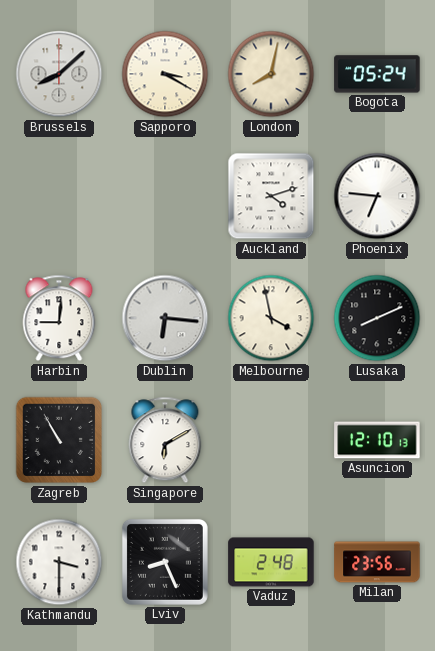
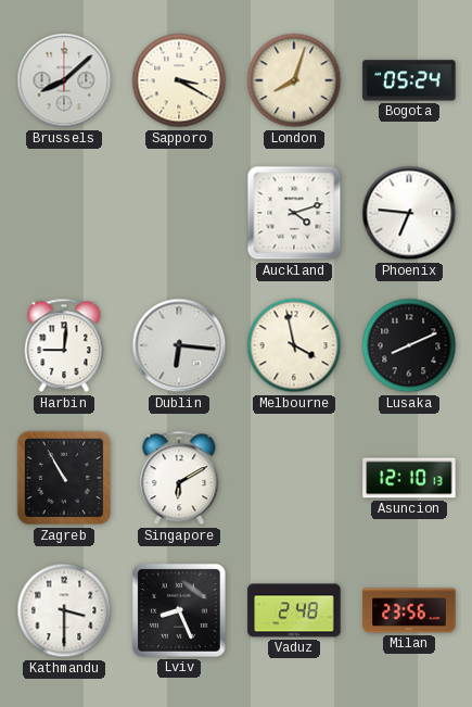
London: 8:02 -> 8:03
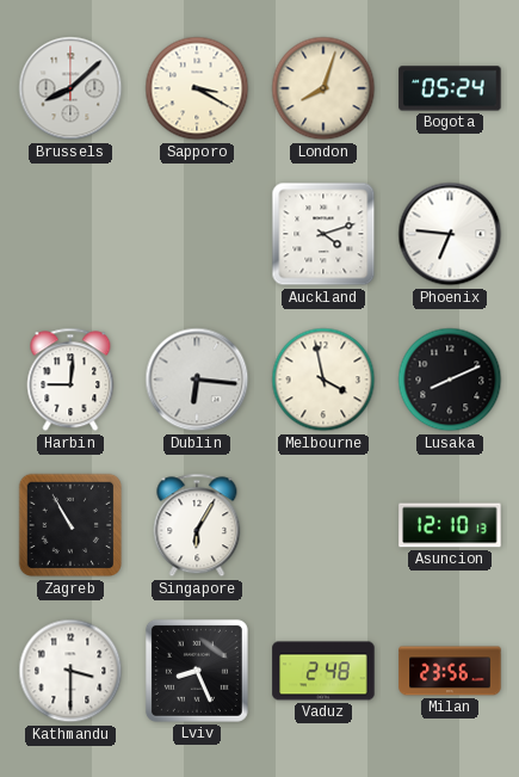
Singapore: 6:10 -> 6:05
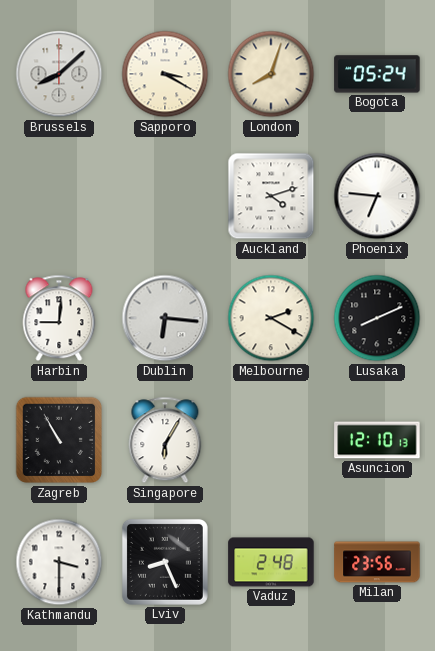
Melbourne: 3:58 -> 2:20
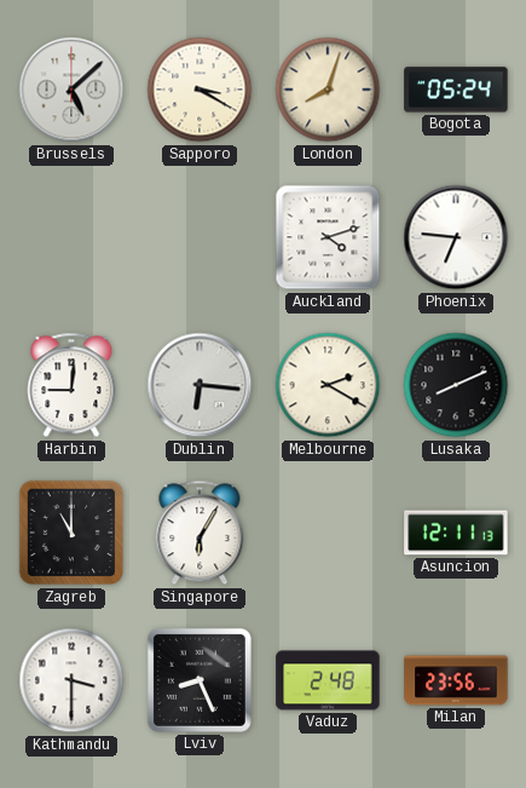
Brussels: 8:08 -> 5:08
Zagreb: 10:55 -> 11:00
Asuncion: 12:10 -> 12:11
